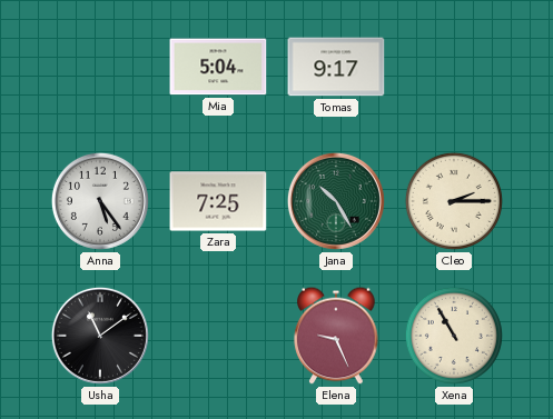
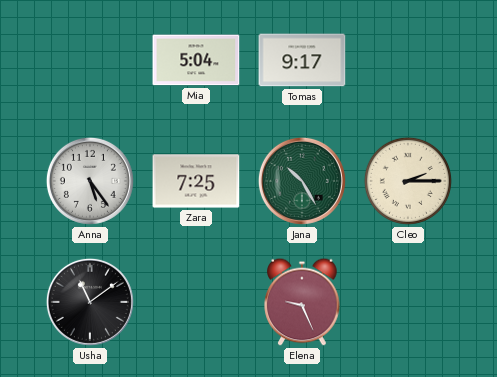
Xena: 10:55 -> none
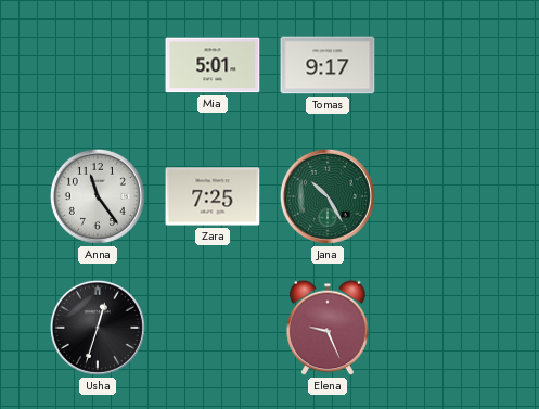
Mia: 5:04 -> 5:01
Anna: 5:24 -> 11:24
Cleo: 2:15 -> none
Usha: 11:09 -> 12:33
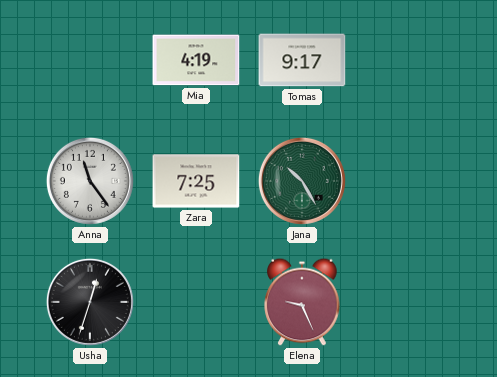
Mia: 5:01 -> 4:19
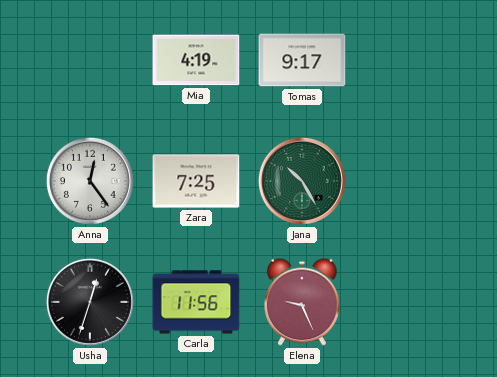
Anna: 11:24 -> 12:24
Carla: none -> 11:56
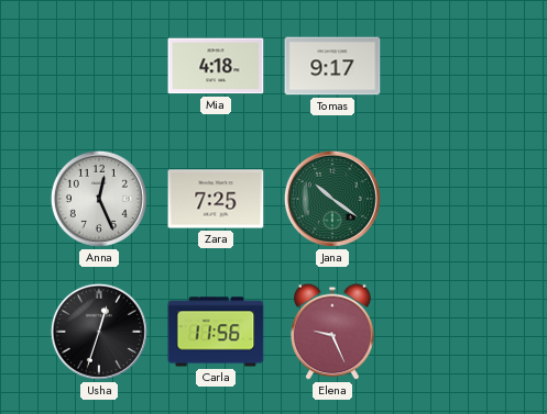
Mia: 4:19 -> 4:18
Anna: 12:24 -> 12:26
Jana: 10:25 -> 10:21
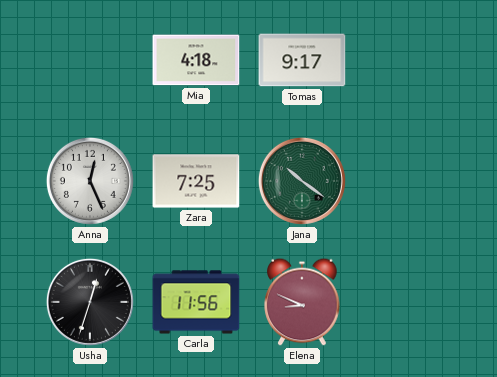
Elena: 9:26 -> 8:49
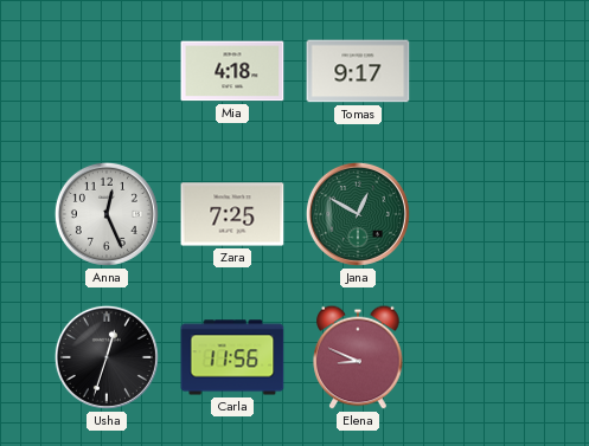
Jana: 10:21 -> 12:50
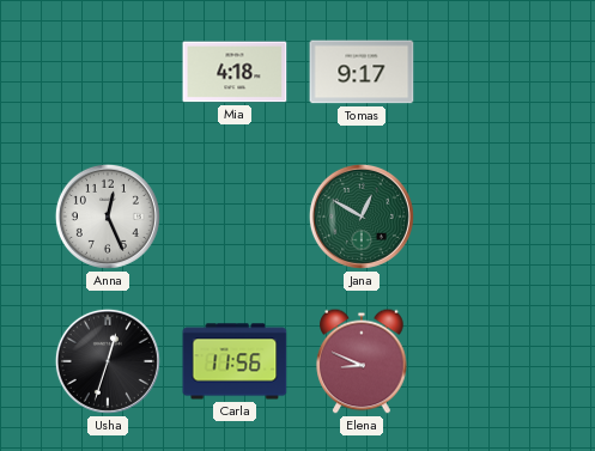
Zara: 7:25 -> none
